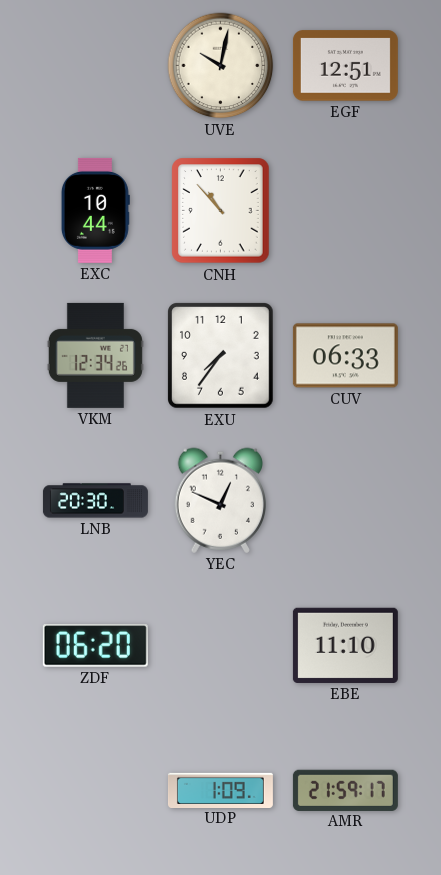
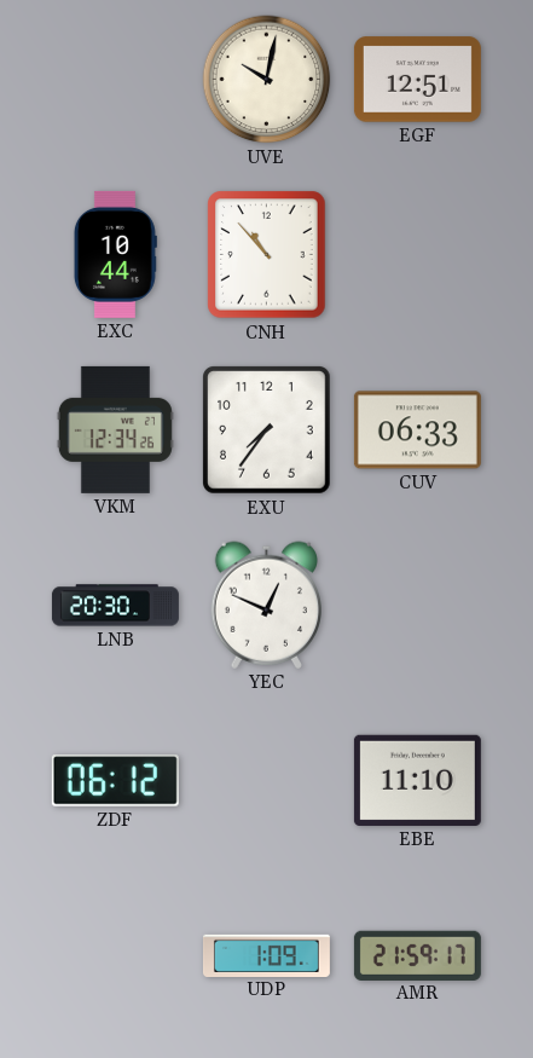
ZDF: 06:20 -> 06:12
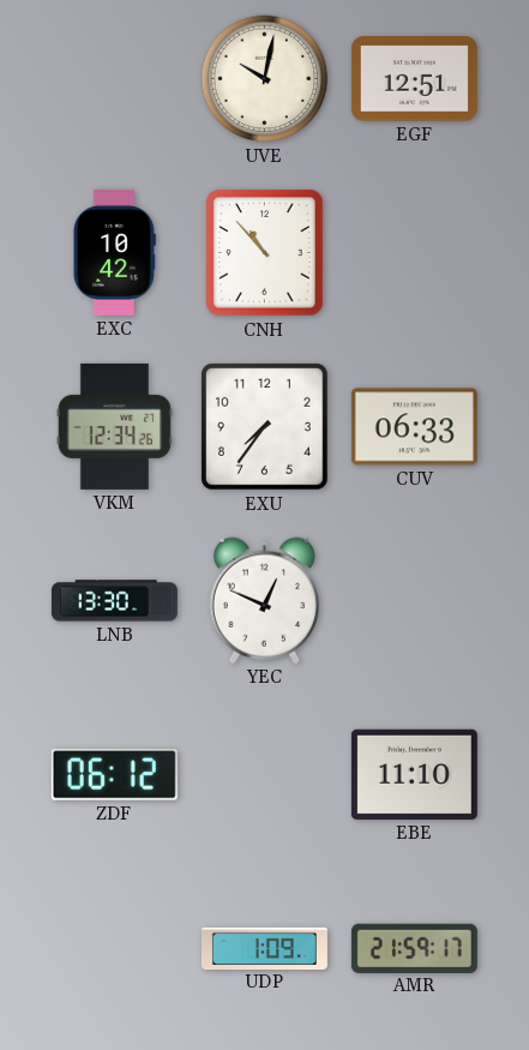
EXC: 10:44 -> 10:42
LNB: 20:30 -> 13:30
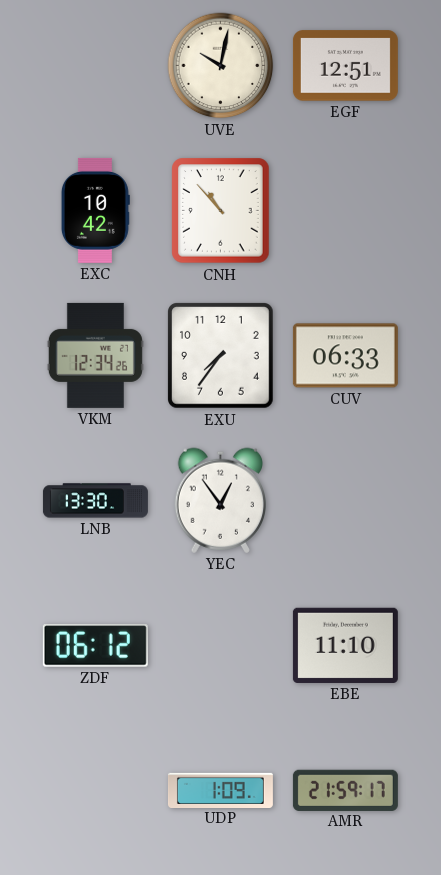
YEC: 12:49 -> 12:54
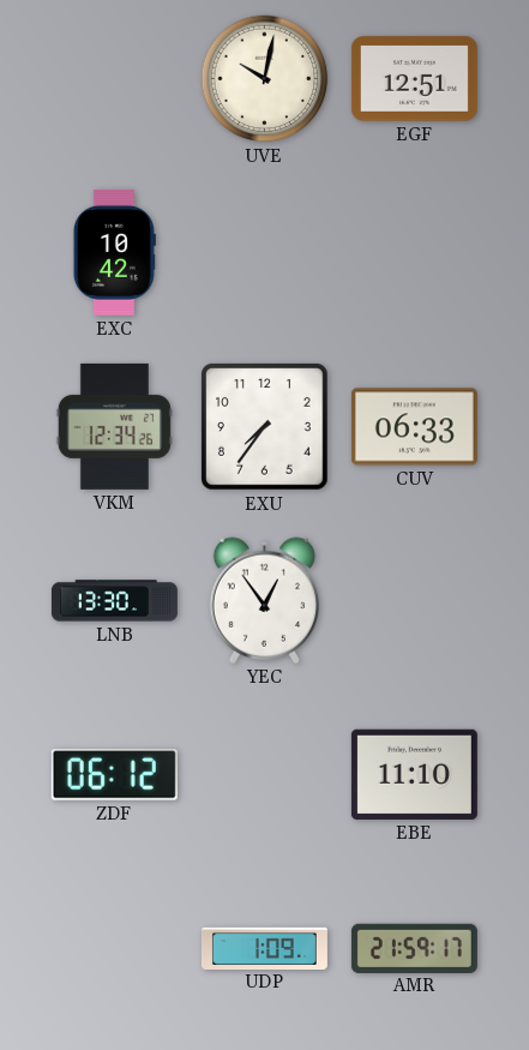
CNH: 10:53 -> none
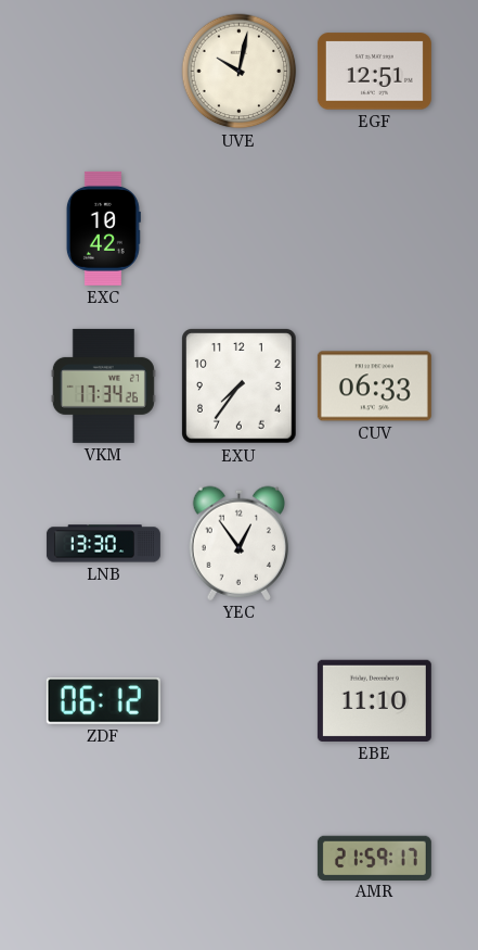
VKM: 12:34 -> 17:34
UDP: 1:09 -> none
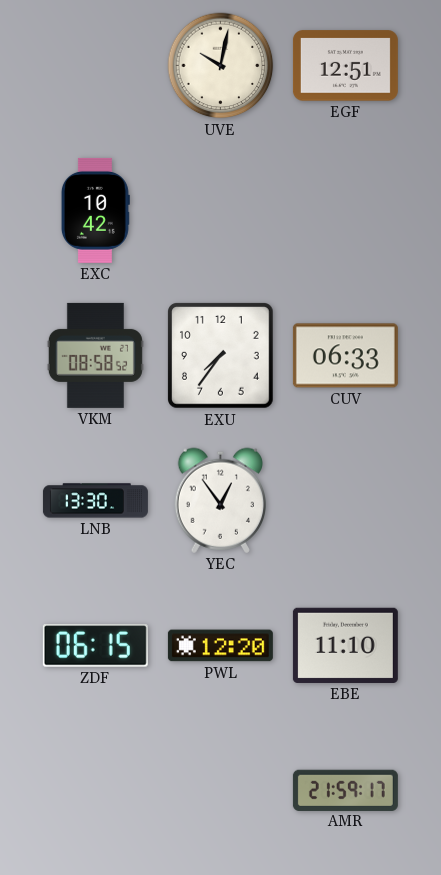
VKM: 17:34 -> 08:58
ZDF: 06:12 -> 06:15
PWL: none -> 12:20
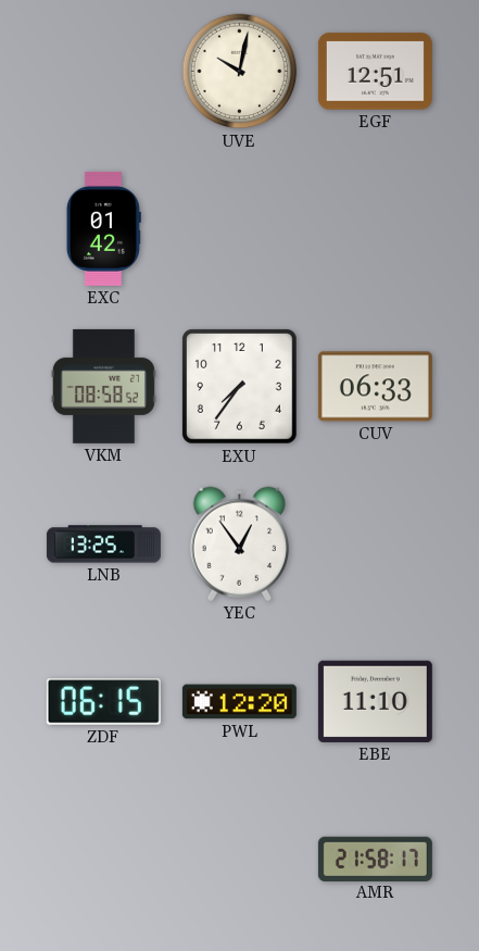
EXC: 10:42 -> 01:42
LNB: 13:30 -> 13:25
AMR: 21:59 -> 21:58
